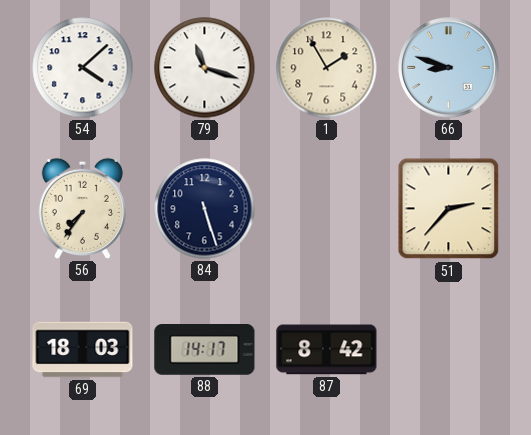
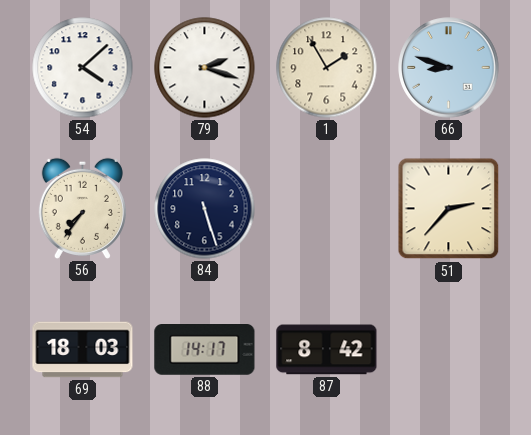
79: 11:18 -> 2:18
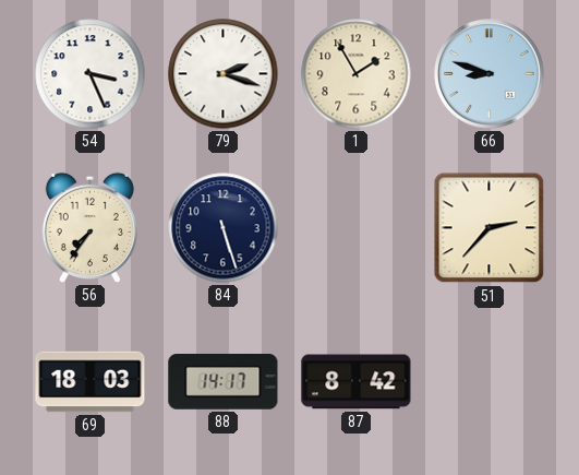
54: 4:08 -> 3:26
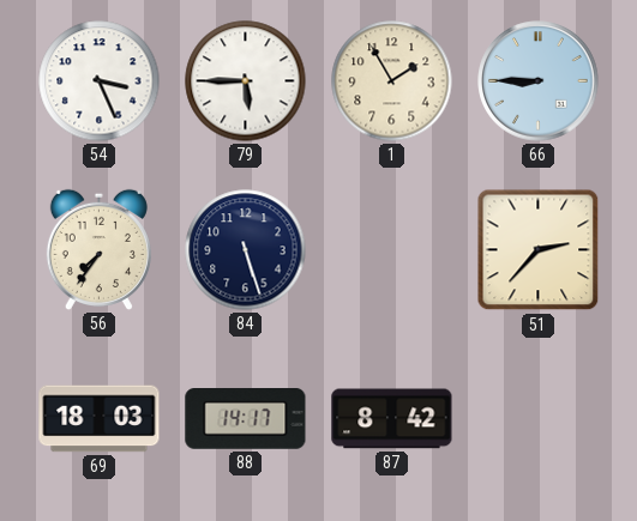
79: 2:18 -> 5:45
66: 8:48 -> 8:45
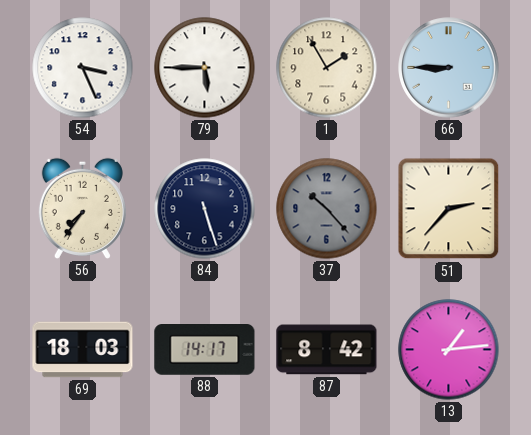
37: none -> 10:23
13: none -> 1:14
